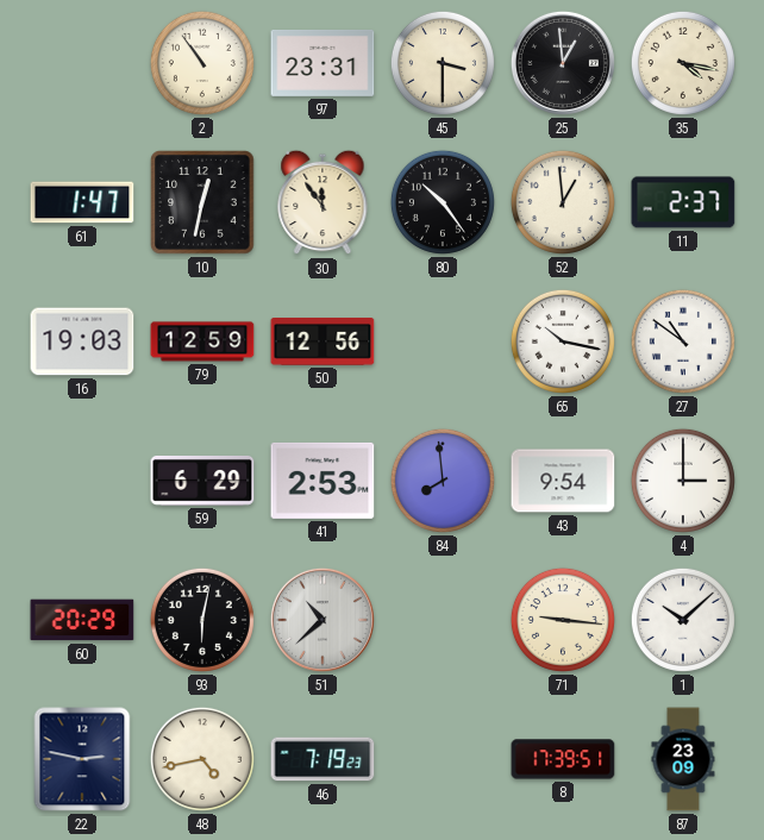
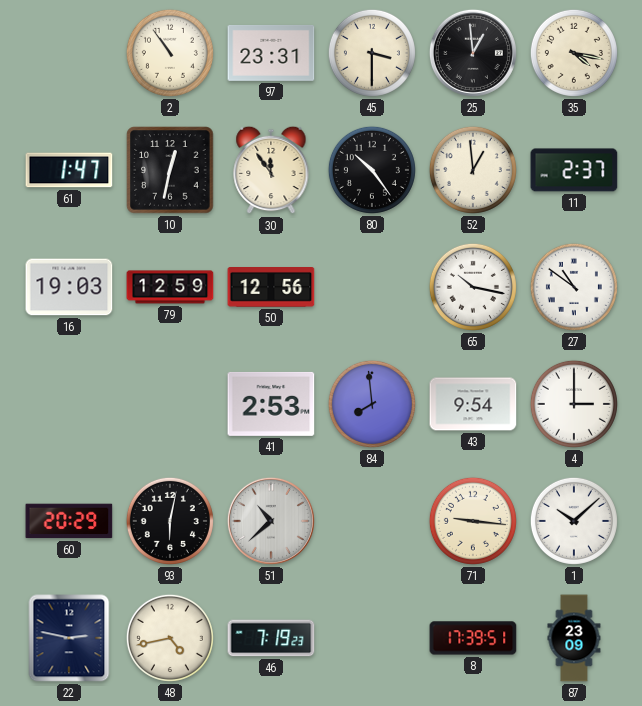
59: 6:29 -> none
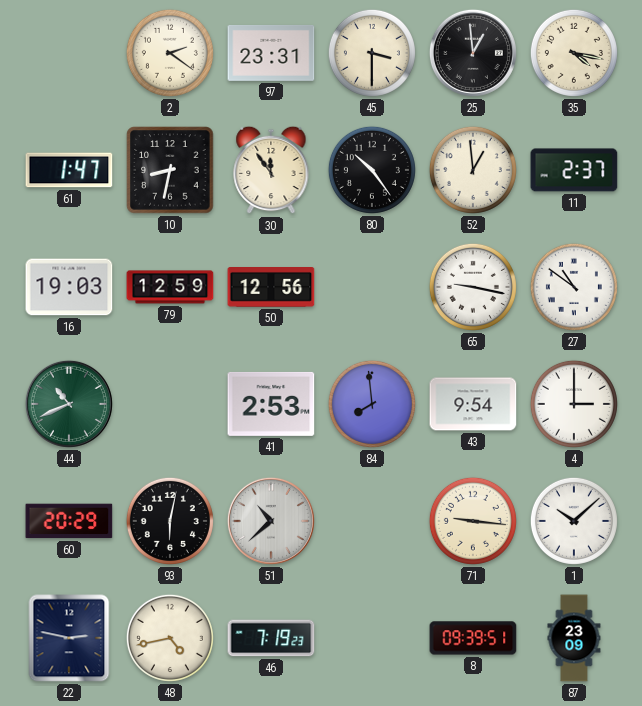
2: 10:54 -> 2:21
10: 12:32 -> 8:32
65: 10:17 -> 9:17
44: none -> 10:41
8: 17:39 -> 09:39
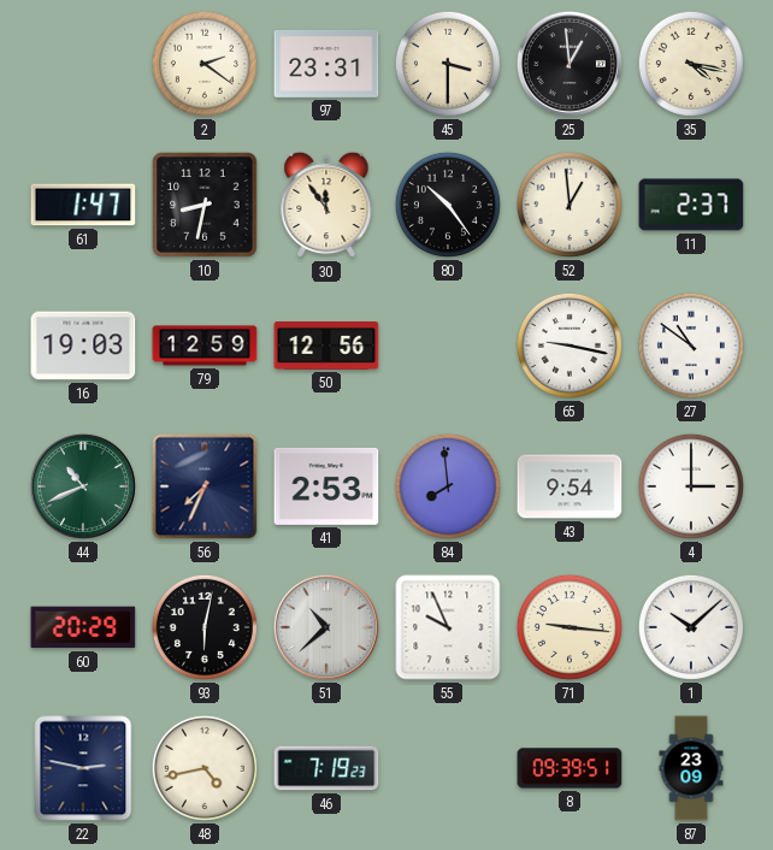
56: none -> 7:34
55: none -> 9:56
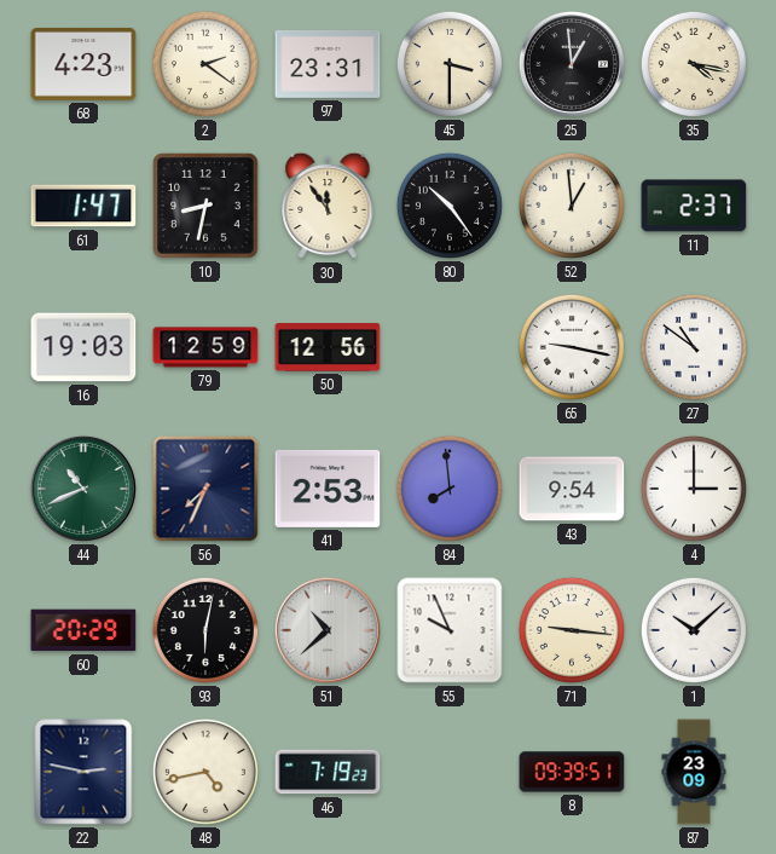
68: none -> 4:23
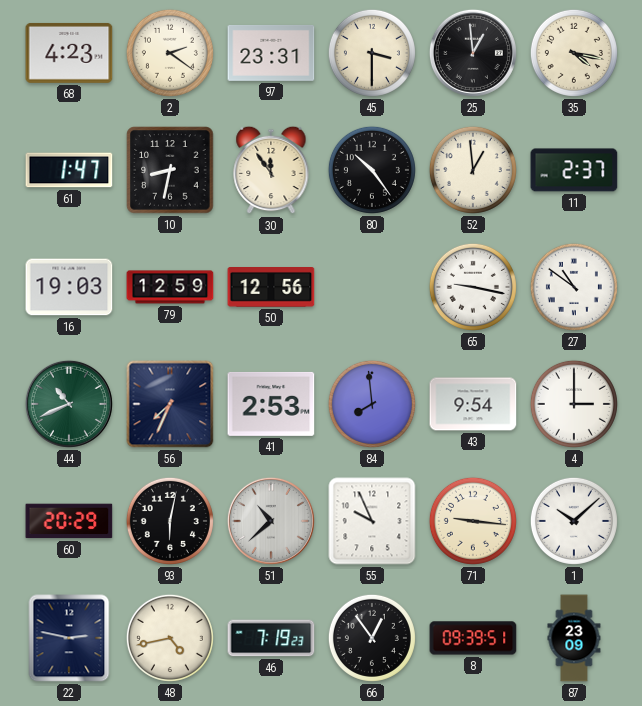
66: none -> 12:54
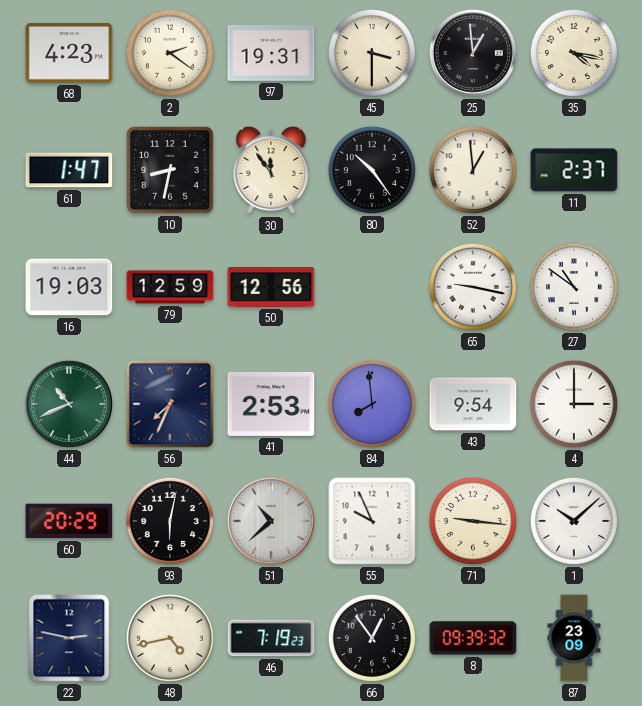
97: 23:31 -> 19:31
8: 09:39:51 -> 09:39:32
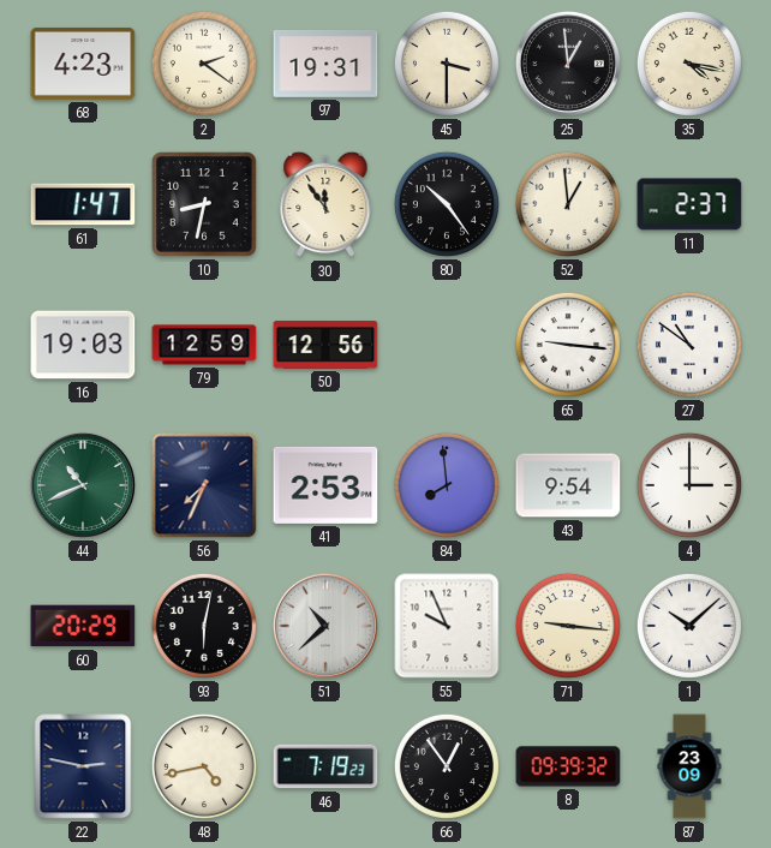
65: 9:17 -> 9:16
